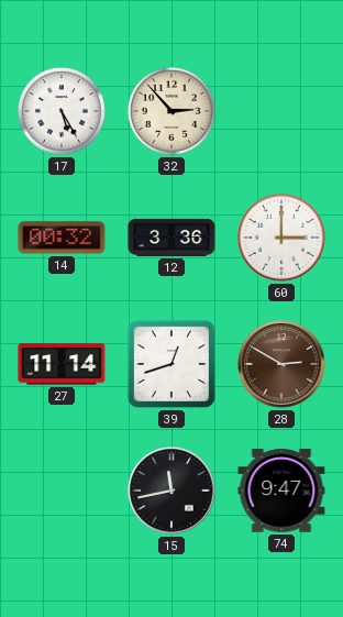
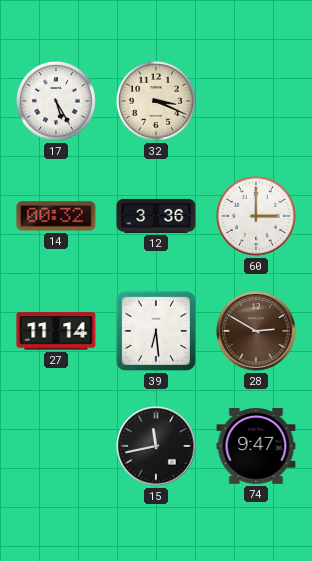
32: 2:53 -> 3:19
39: 12:42 -> 6:29
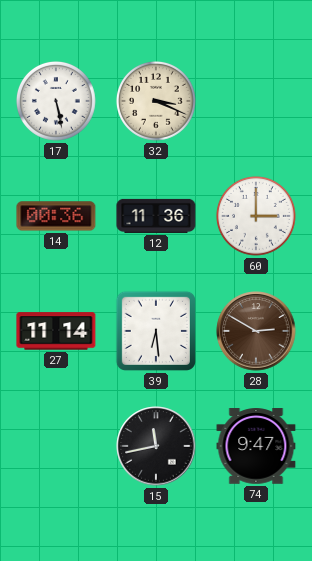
17: 5:25 -> 5:28
14: 00:32 -> 00:36
12: 3:36 -> 11:36
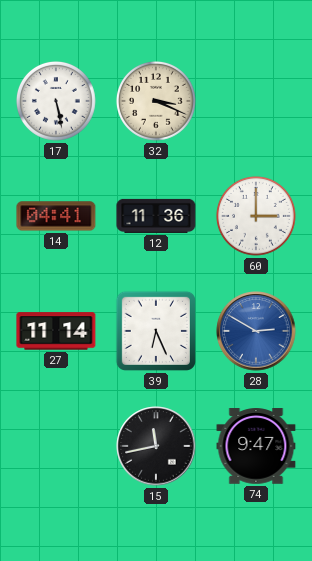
14: 00:36 -> 04:41
39: 6:29 -> 6:26
28 dial: brown -> blue
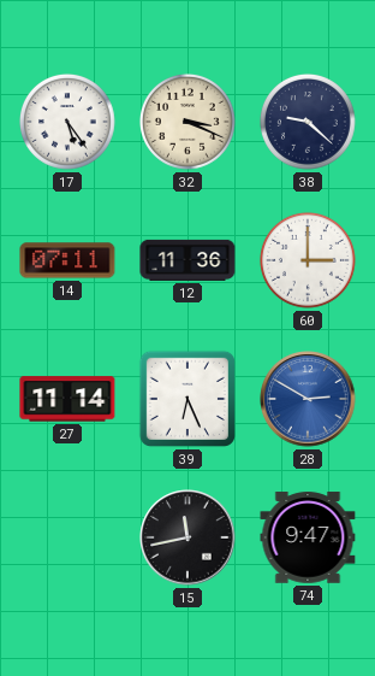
17: 5:28 -> 5:24
38: none -> 9:22
14: 04:41 -> 07:11
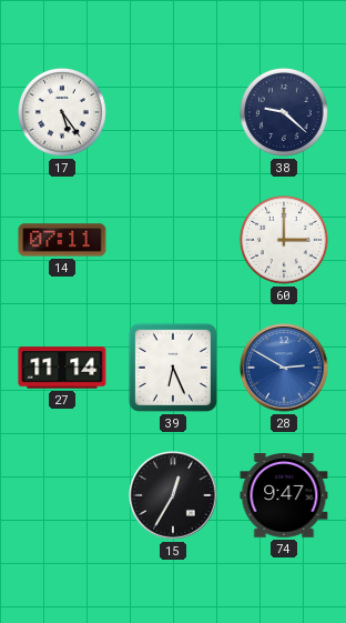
32: 3:19 -> none
12: 11:36 -> none
15: 11:43 -> 12:35
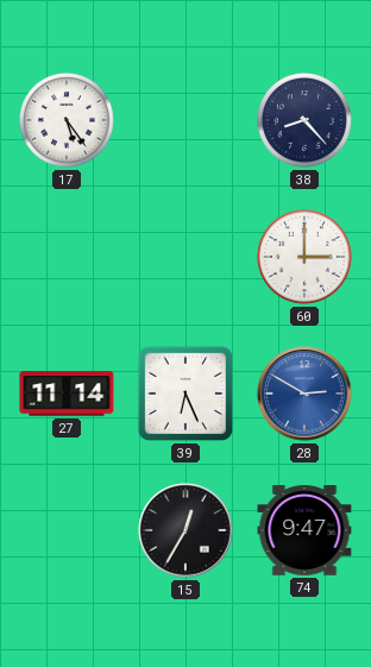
38: 9:22 -> 8:23
14: 07:11 -> none
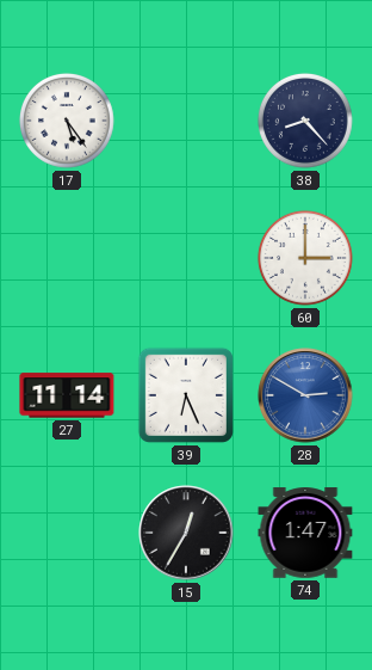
74: 9:47 -> 1:47
